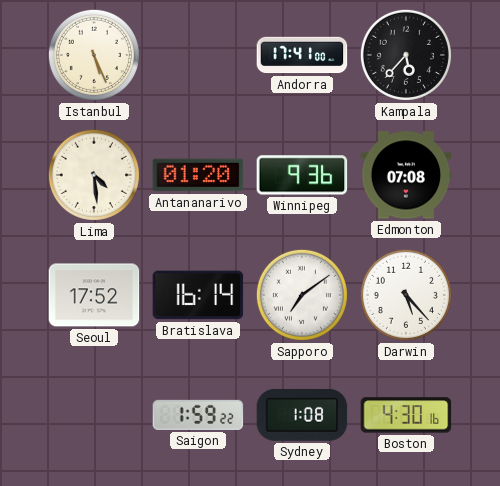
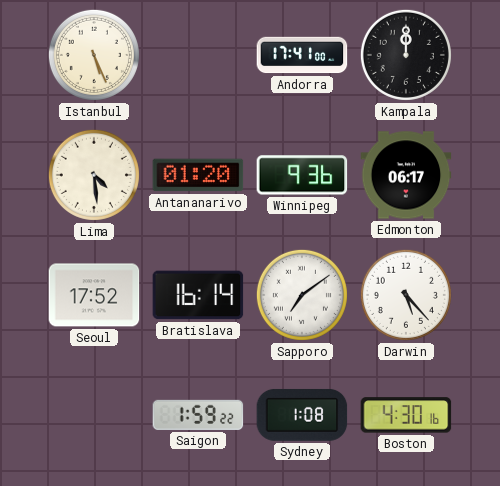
Kampala: 5:37 -> 12:00
Edmonton: 07:08 -> 06:17
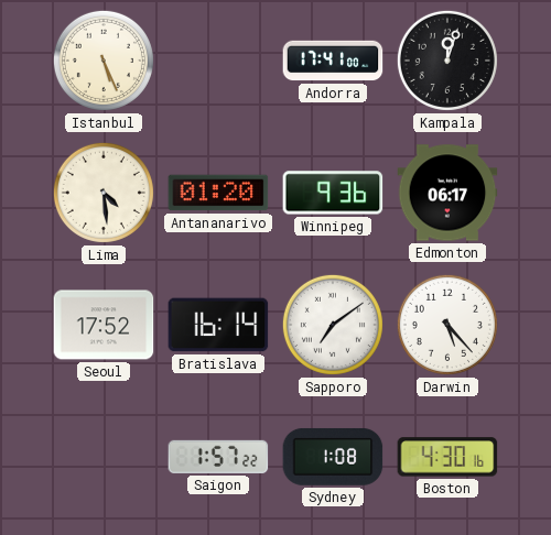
Kampala: 12:00 -> 12:03
Saigon: 1:59 -> 1:57
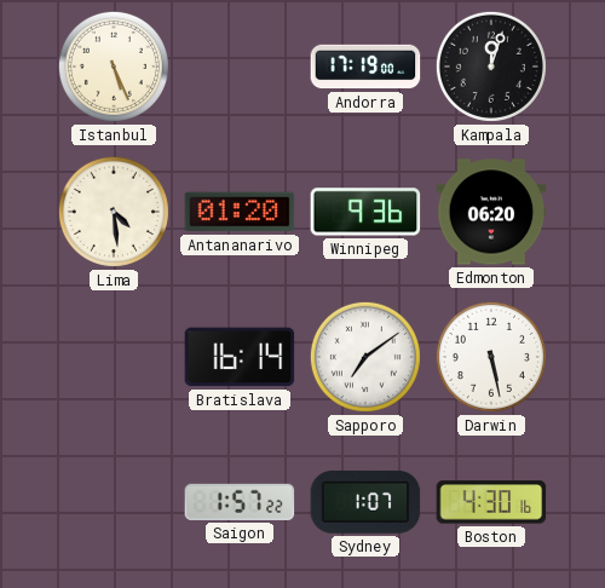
Andorra: 17:41 -> 17:19
Edmonton: 06:17 -> 06:20
Seoul: 17:52 -> none
Darwin: 5:23 -> 5:28
Sydney: 1:08 -> 1:07
